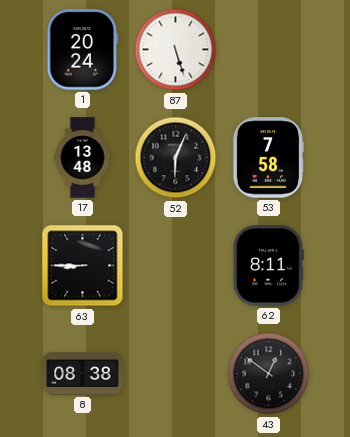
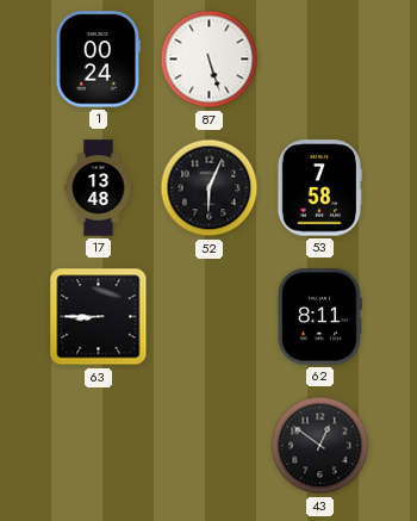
1: 20:24 -> 00:24
8: 08:38 -> none
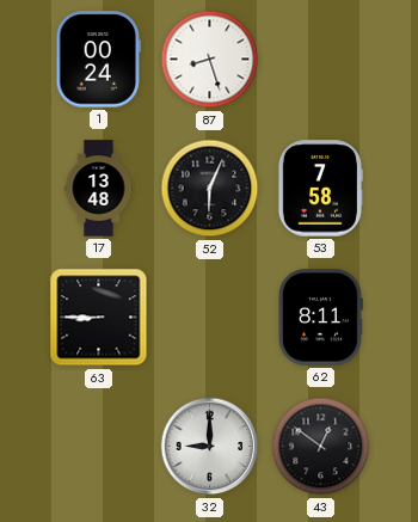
87: 5:27 -> 8:27
32: none -> 9:00
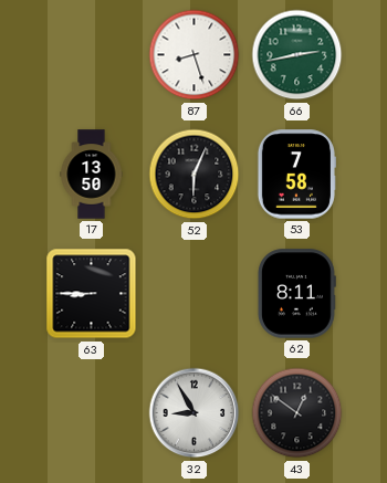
1: 00:24 -> none
66: none -> 2:43
17: 13:48 -> 13:50
32: 9:00 -> 8:55
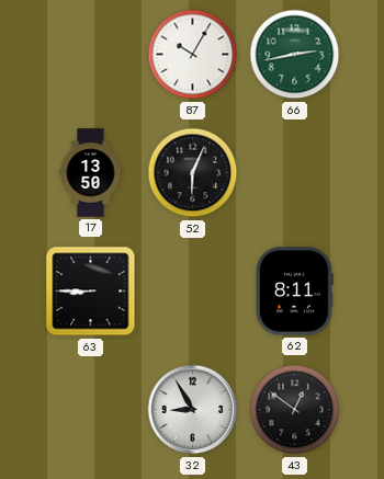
87: 8:27 -> 10:05
53: 7:58 -> none
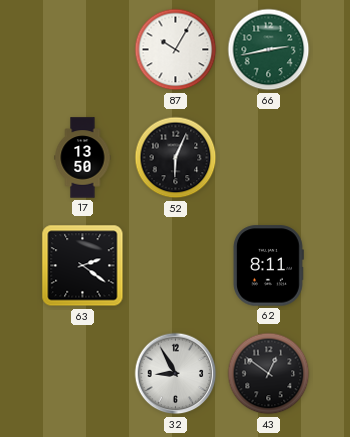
63: 8:45 -> 2:21
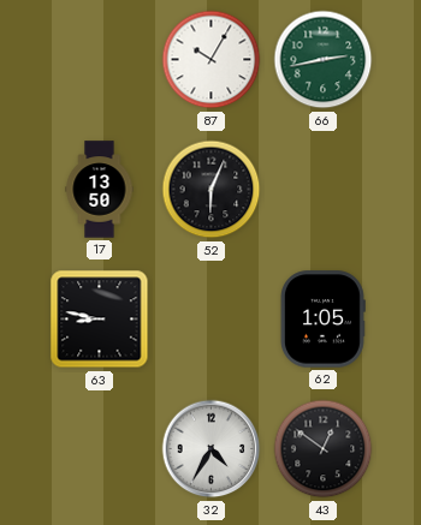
63: 2:21 -> 8:47
62: 8:11 -> 1:05
32: 8:55 -> 4:35
